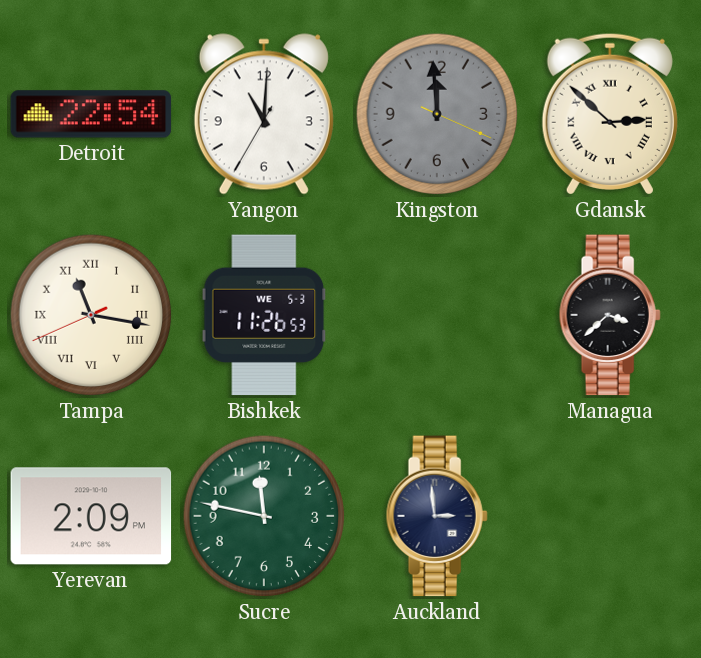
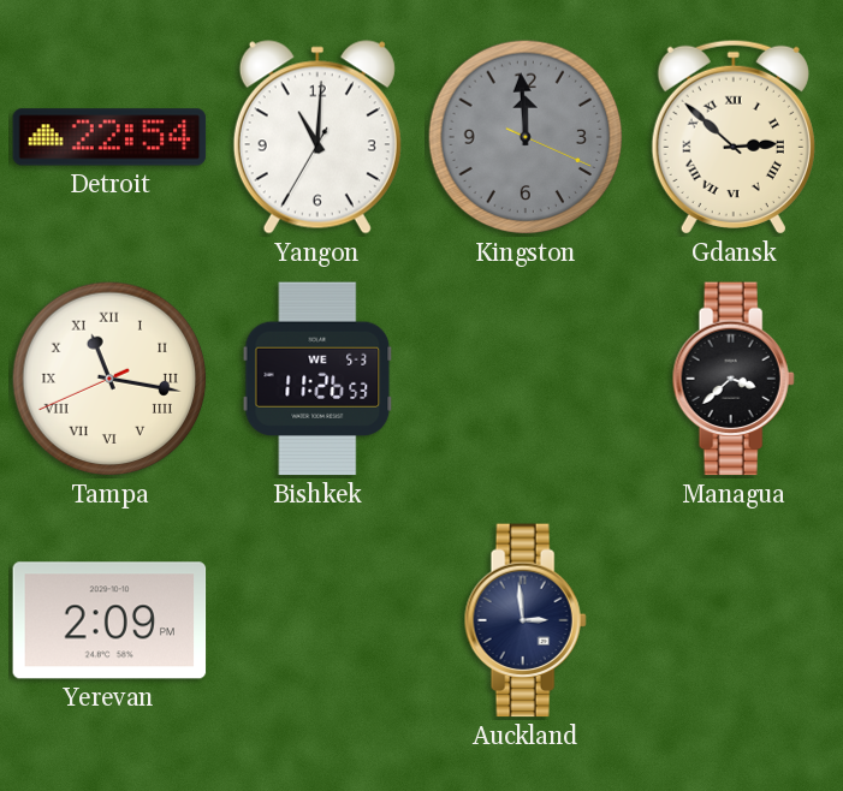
Sucre: 11:47 -> none
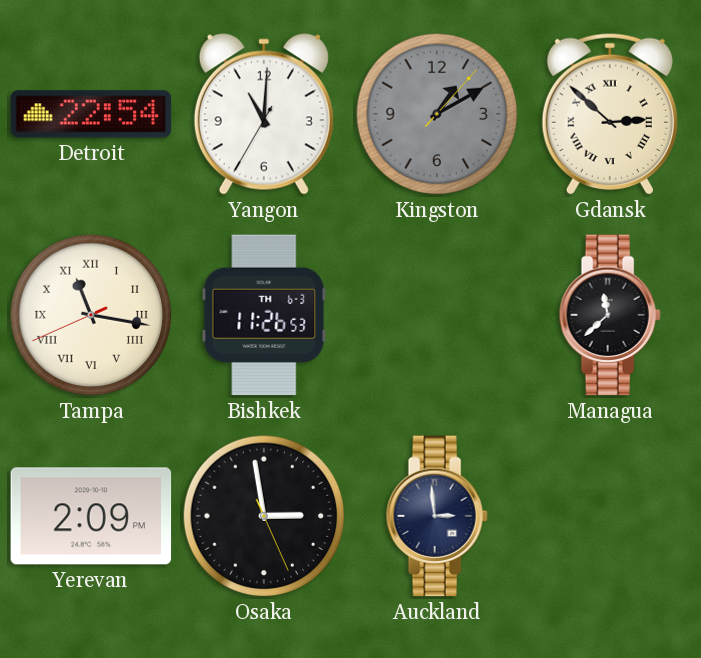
Kingston: 11:59 -> 1:10
Bishkek date: WE 5-3 -> TH 6-3
Managua: 3:38 -> 11:38
Osaka: none -> 2:58
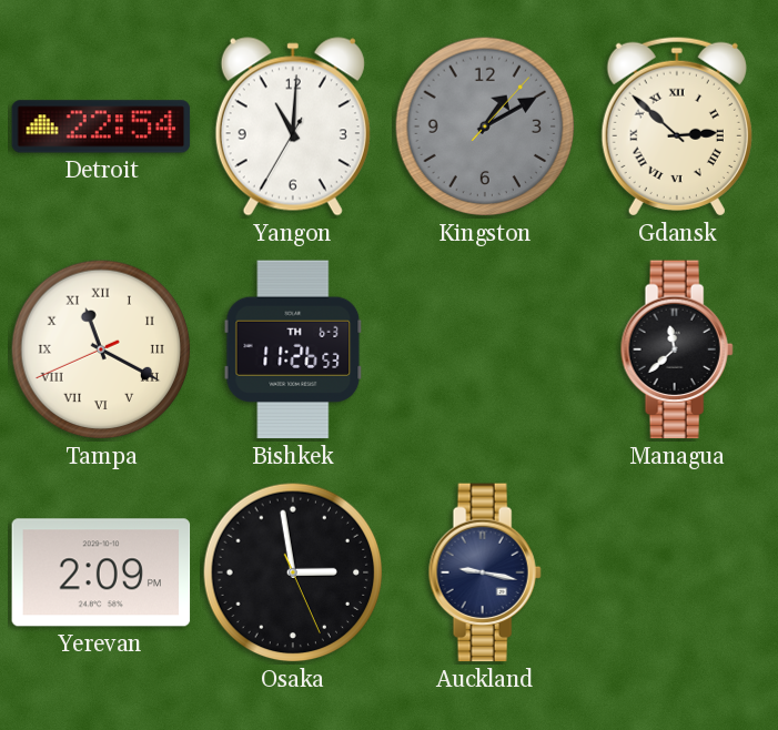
Tampa: 11:16 -> 11:19
Auckland: 2:59 -> 9:17
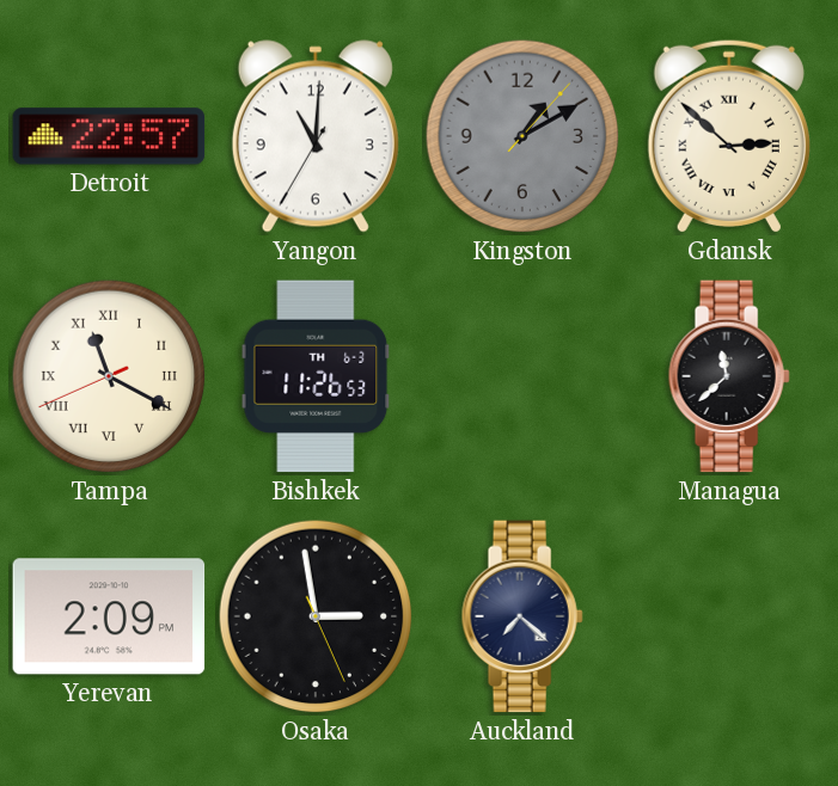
Detroit: 22:54 -> 22:57
Auckland: 9:17 -> 7:22
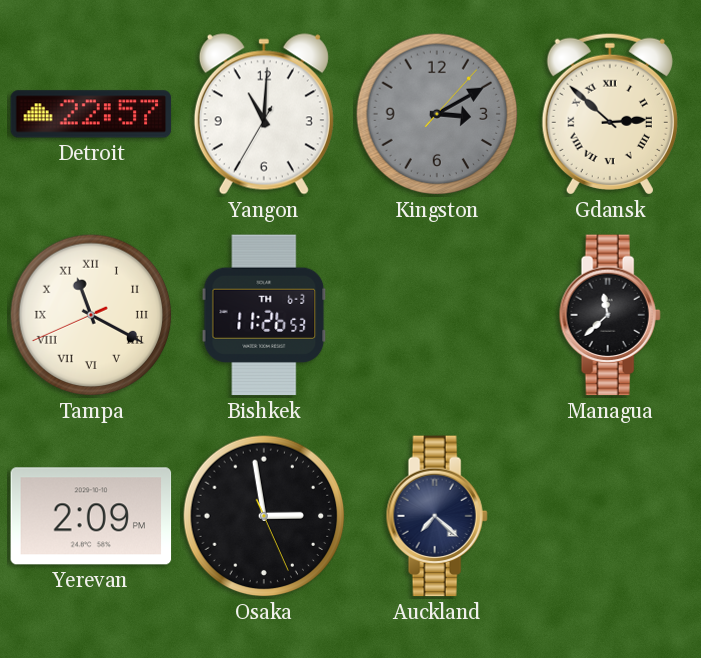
Kingston: 1:10 -> 3:10
